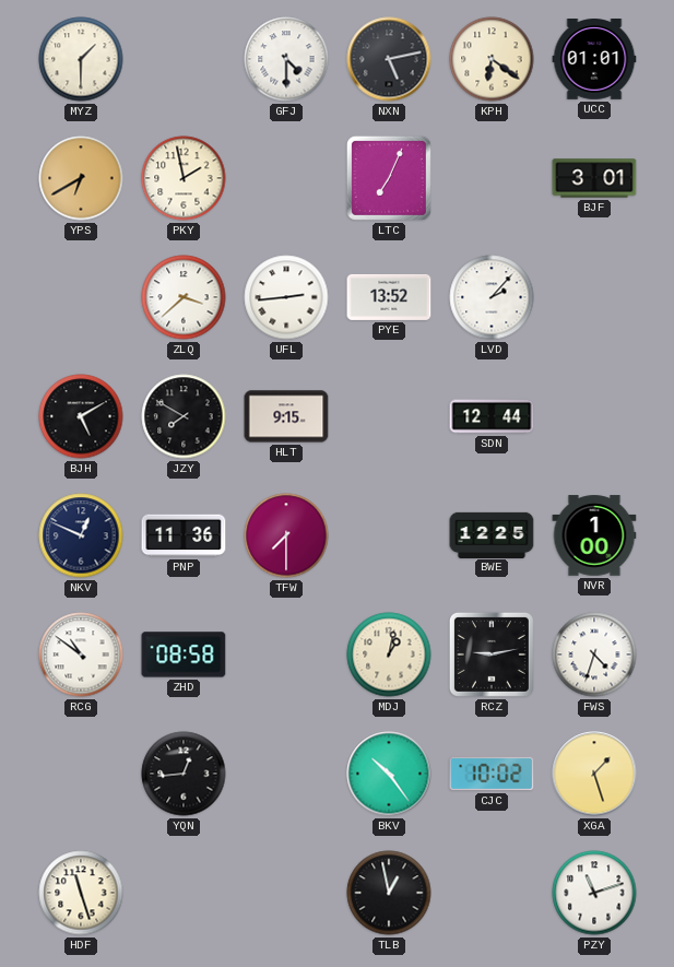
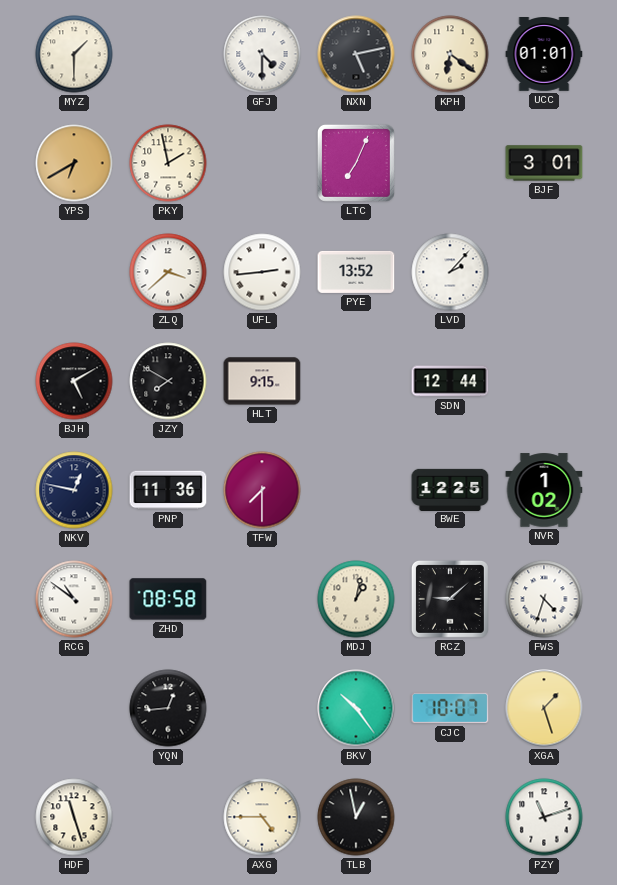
NKV: 12:49 -> 12:47
NVR: 1:00 -> 1:02
RCZ: 9:13 -> 9:08
CJC: 10:02 -> 10:07
AXG: none -> 4:45
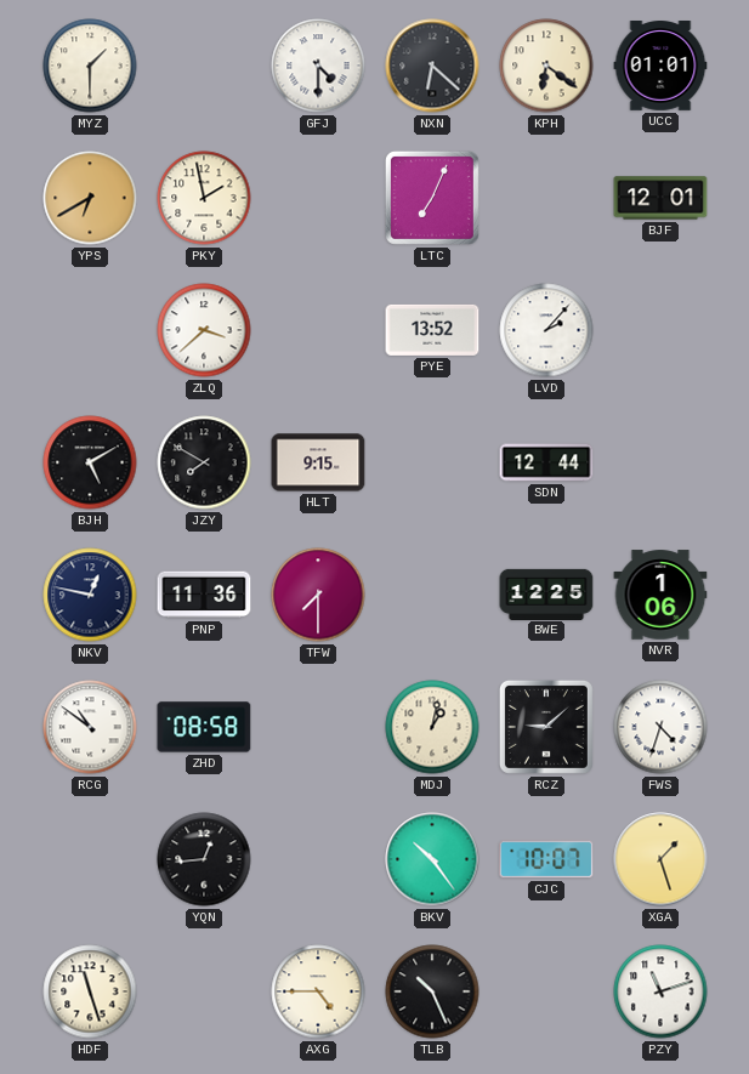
NXN: 5:13 -> 6:22
BJF: 3:01 -> 12:01
UFL: 2:44 -> none
NVR: 1:02 -> 1:06
TLB: 12:58 -> 10:26
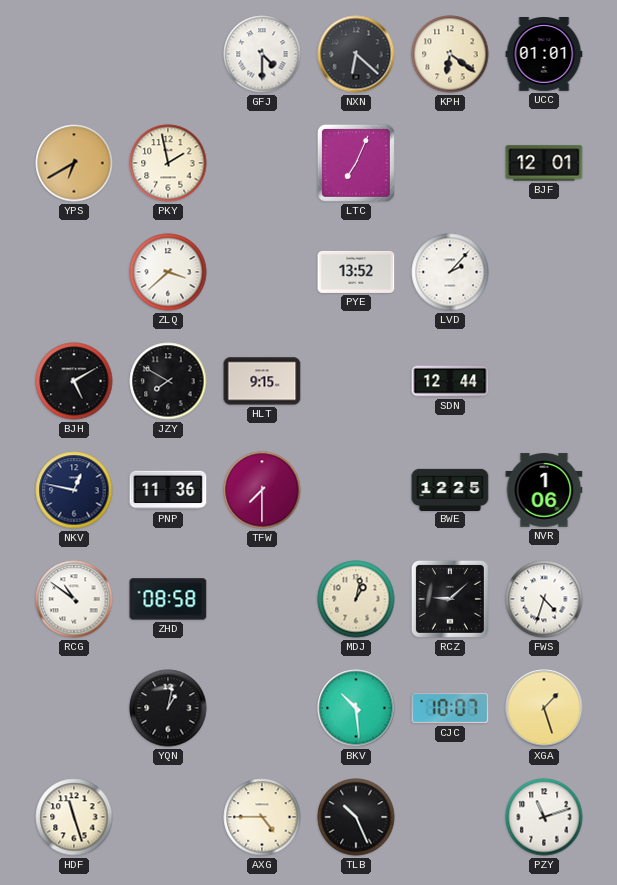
MYZ: 1:30 -> none
YQN: 12:44 -> 1:02
BKV: 10:24 -> 10:29
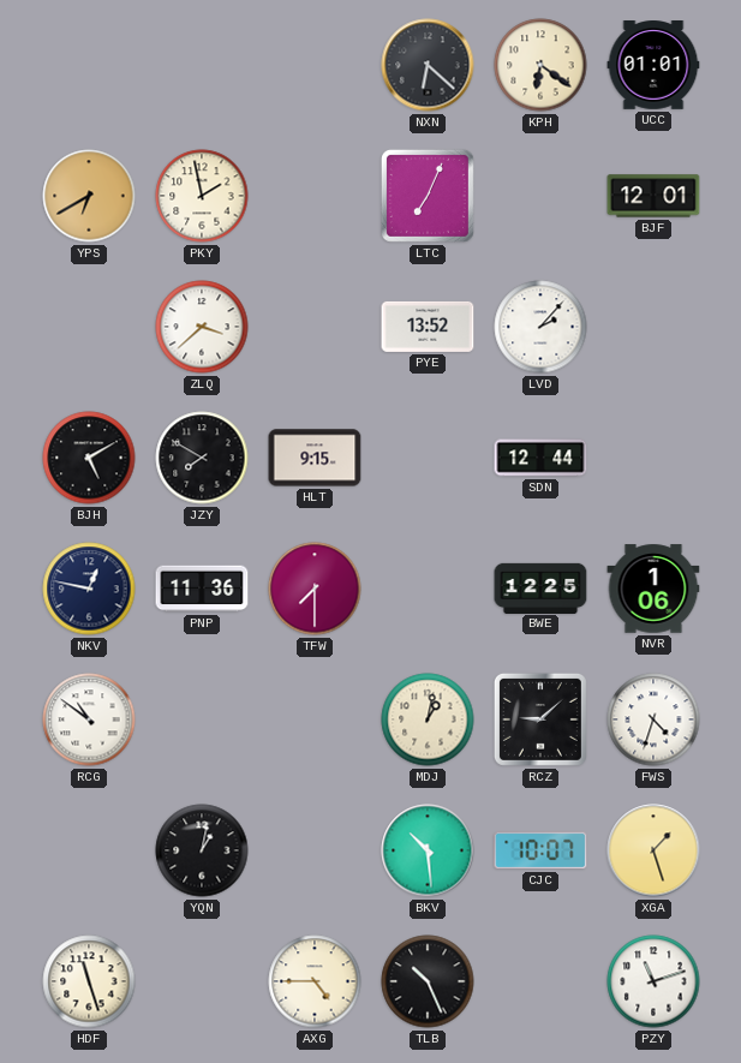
GFJ: 4:30 -> none
ZHD: 08:58 -> none
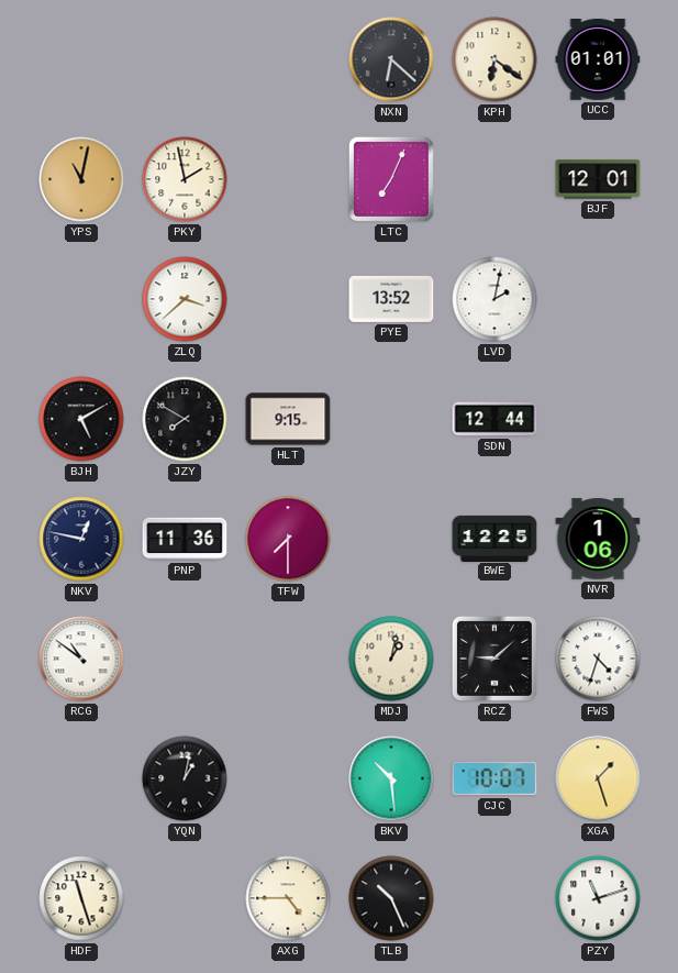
YPS: 6:40 -> 11:02
LVD: 2:07 -> 2:02
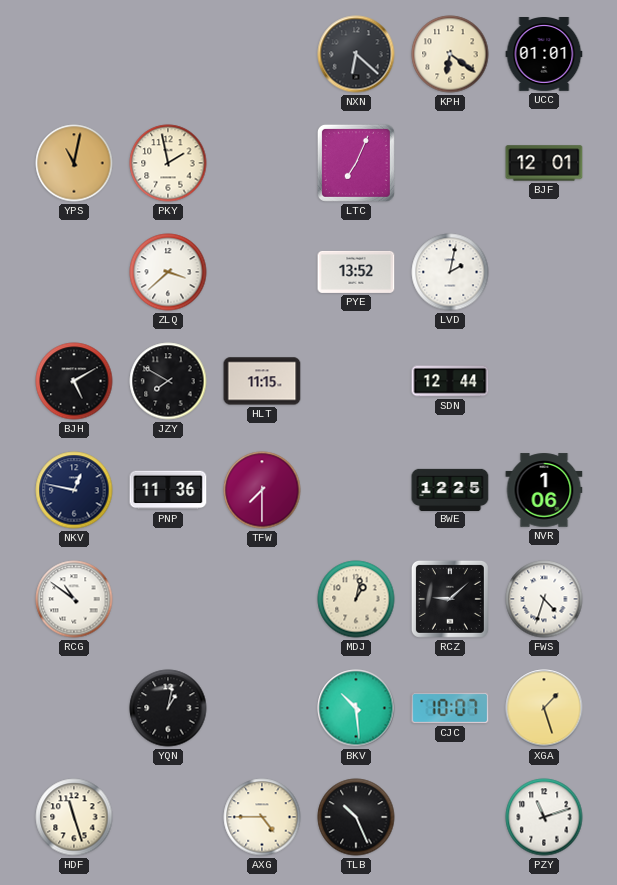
HLT: 9:15 -> 11:15
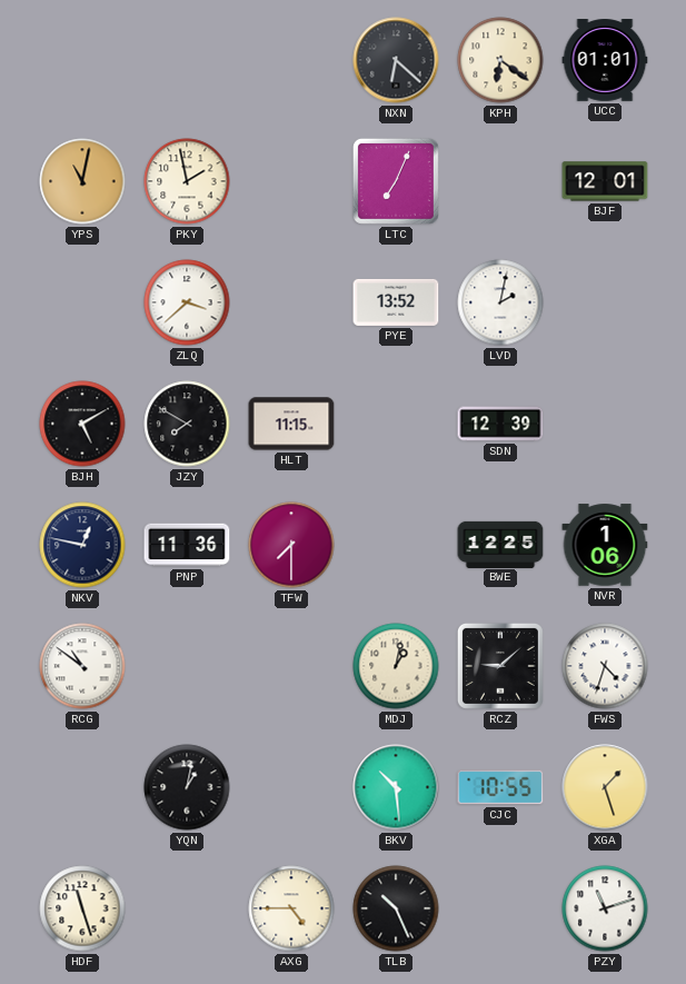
SDN: 12:44 -> 12:39
CJC: 10:07 -> 10:55
